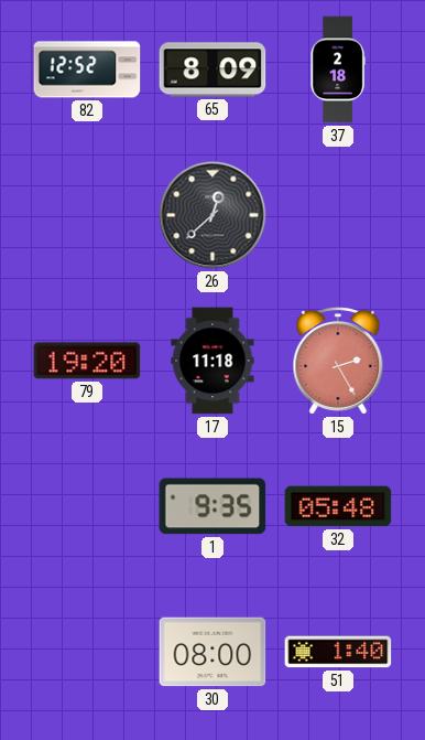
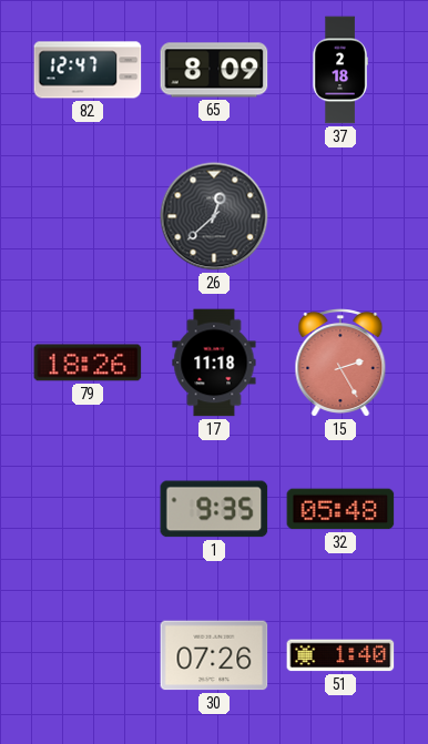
82: 12:52 -> 12:47
79: 19:20 -> 18:26
30: 08:00 -> 07:26
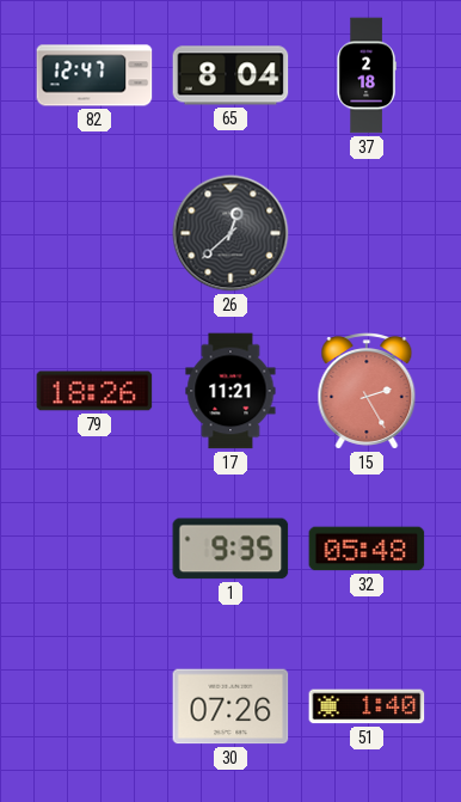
65: 8:09 -> 8:04
17: 11:18 -> 11:21
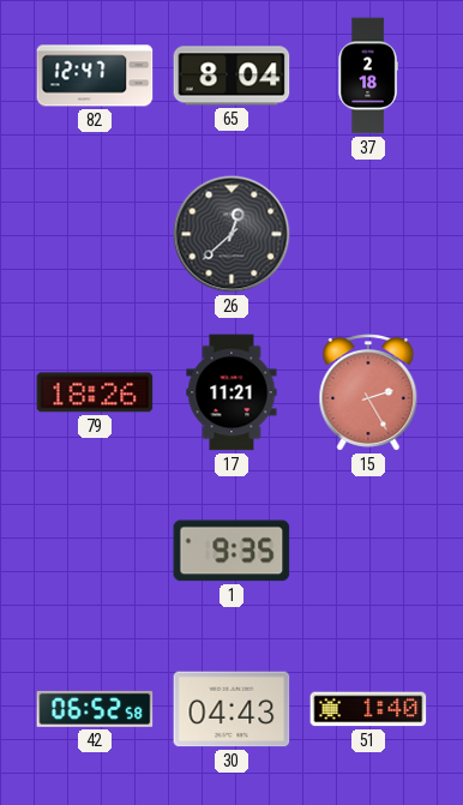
32: 05:48 -> none
42: none -> 06:52
30: 07:26 -> 04:43
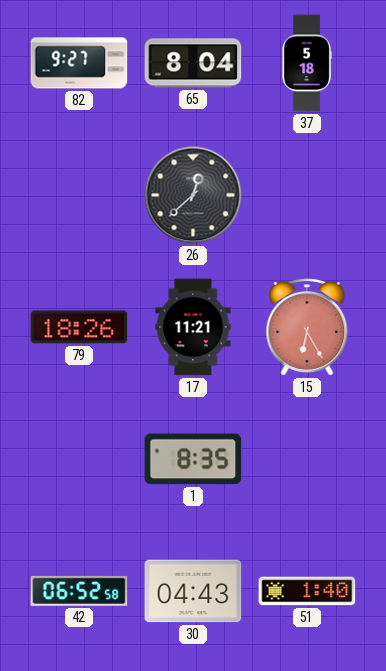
82: 12:47 -> 9:27
37: 2:18 -> 5:18
15: 2:25 -> 6:25
1: 9:35 -> 8:35
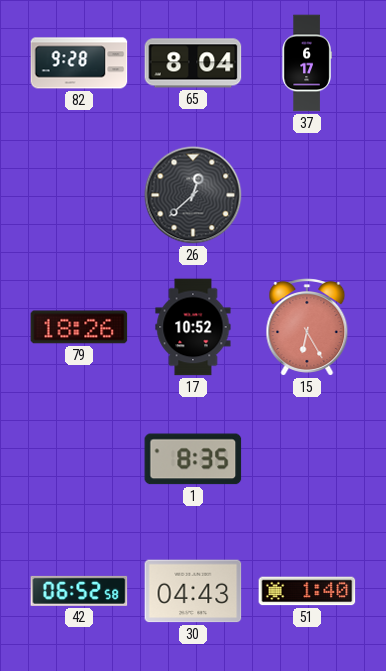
82: 9:27 -> 9:28
37: 5:18 -> 6:17
17: 11:21 -> 10:52
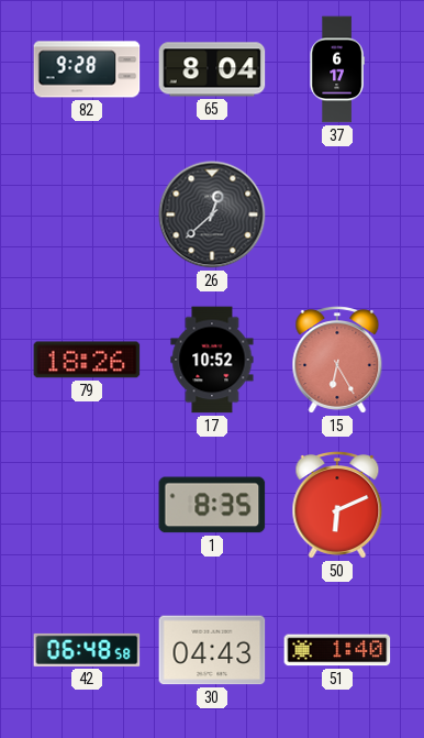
50: none -> 6:11
42: 06:52 -> 06:48
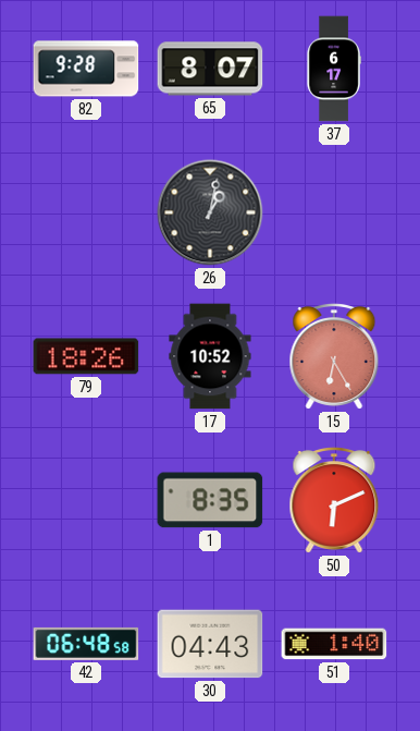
65: 8:04 -> 8:07
26: 12:38 -> 1:02
